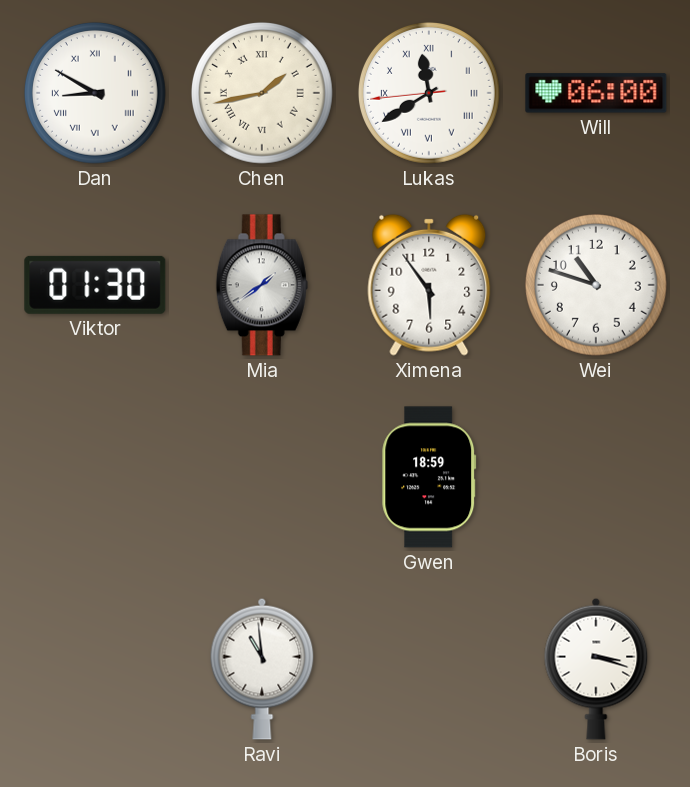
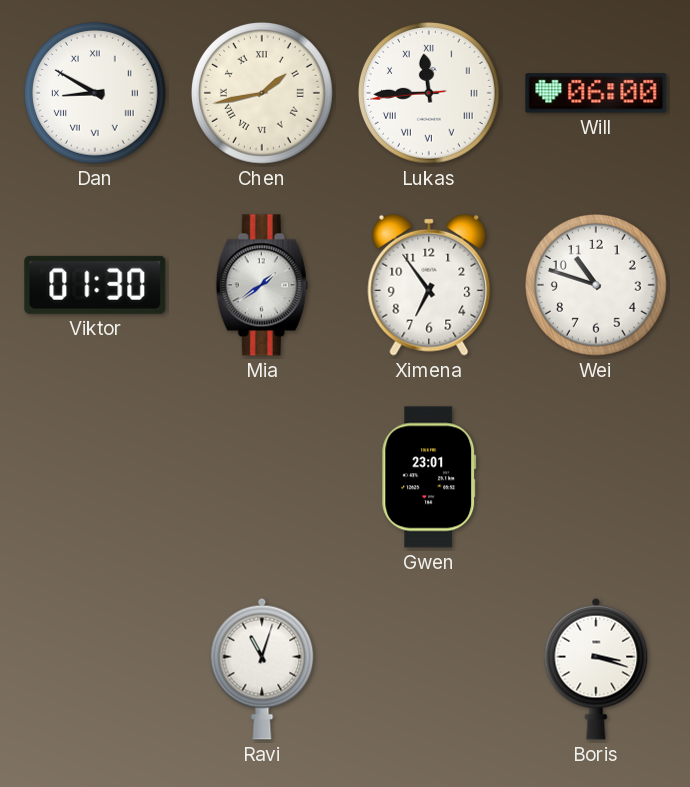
Lukas: 11:39 -> 11:44
Ximena: 5:54 -> 6:54
Gwen: 18:59 -> 23:01
Ravi: 10:59 -> 11:03
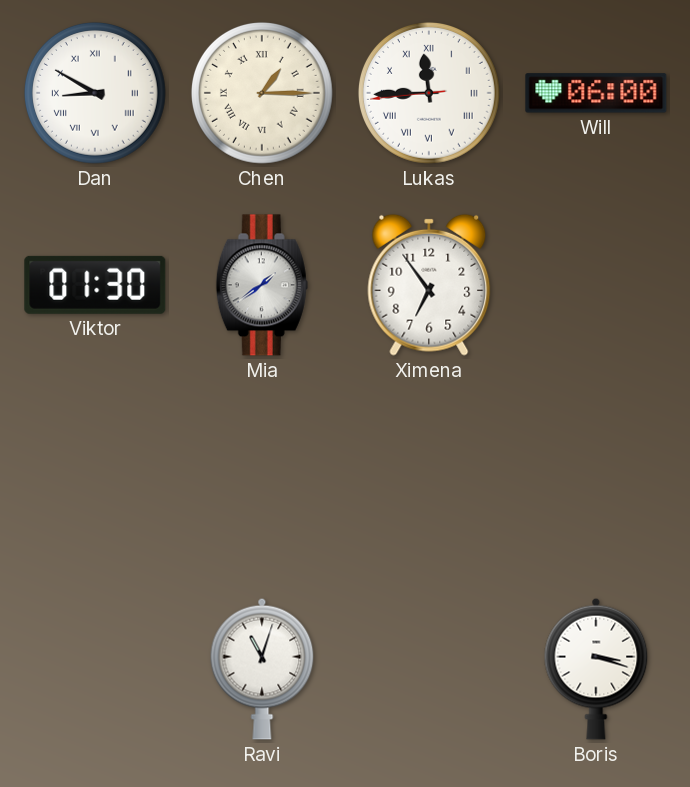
Chen: 1:43 -> 1:15
Wei: 10:48 -> none
Gwen: 23:01 -> none
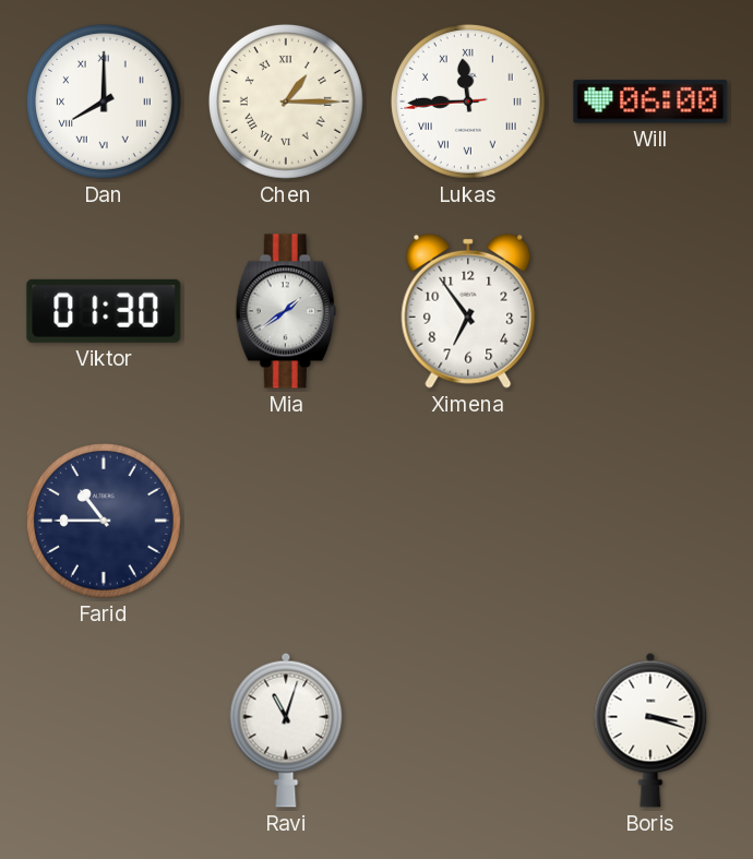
Dan: 8:50 -> 8:00
Farid: none -> 10:45
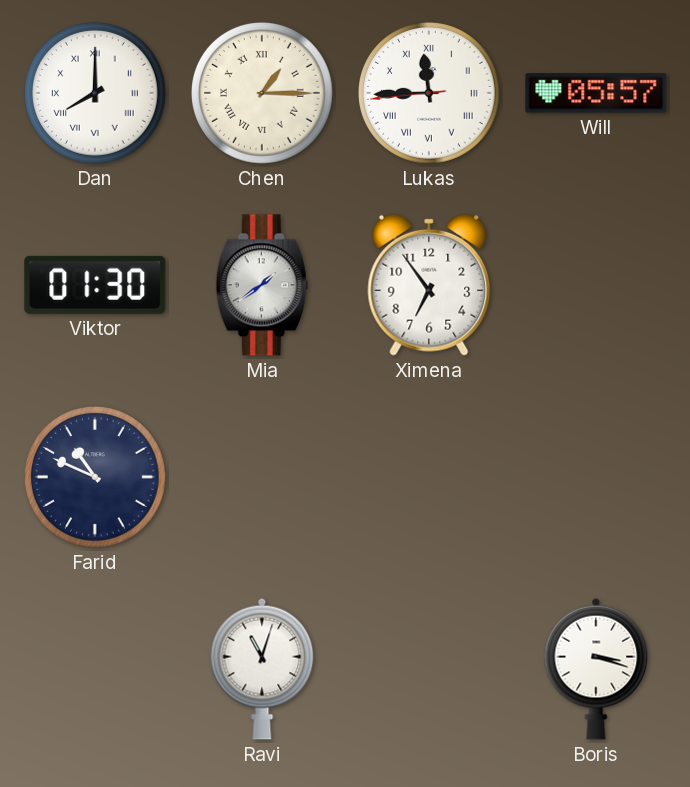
Will: 06:00 -> 05:57
Farid: 10:45 -> 10:49
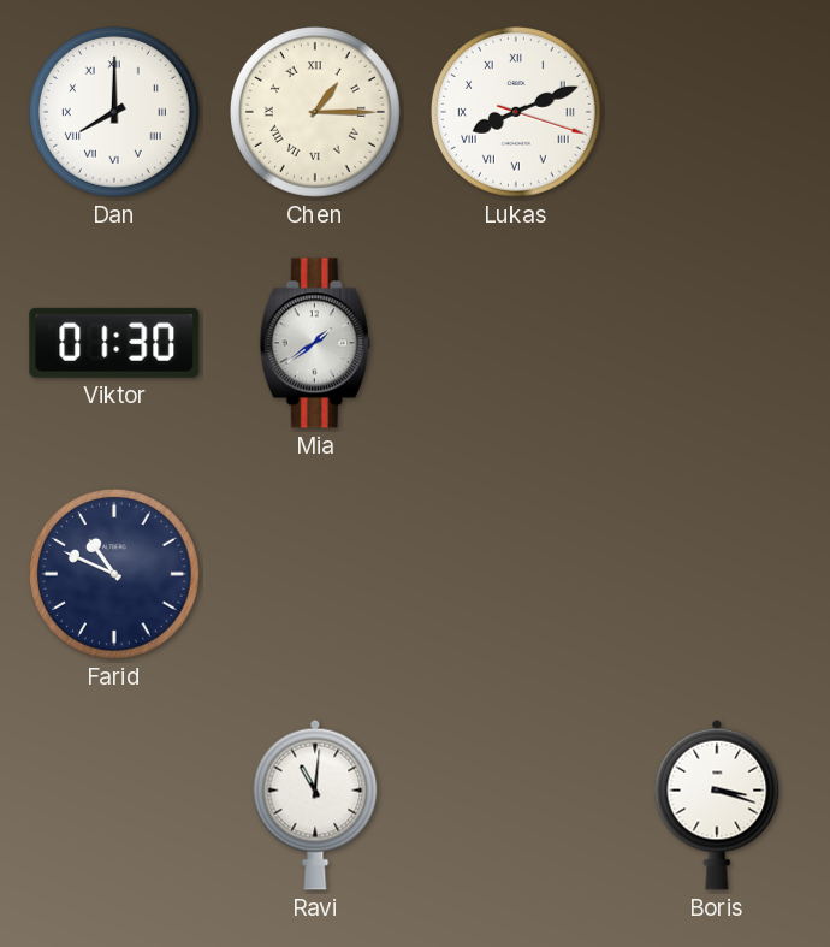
Lukas: 11:44 -> 8:11
Will: 05:57 -> none
Ximena: 6:54 -> none
Ravi: 11:03 -> 11:01
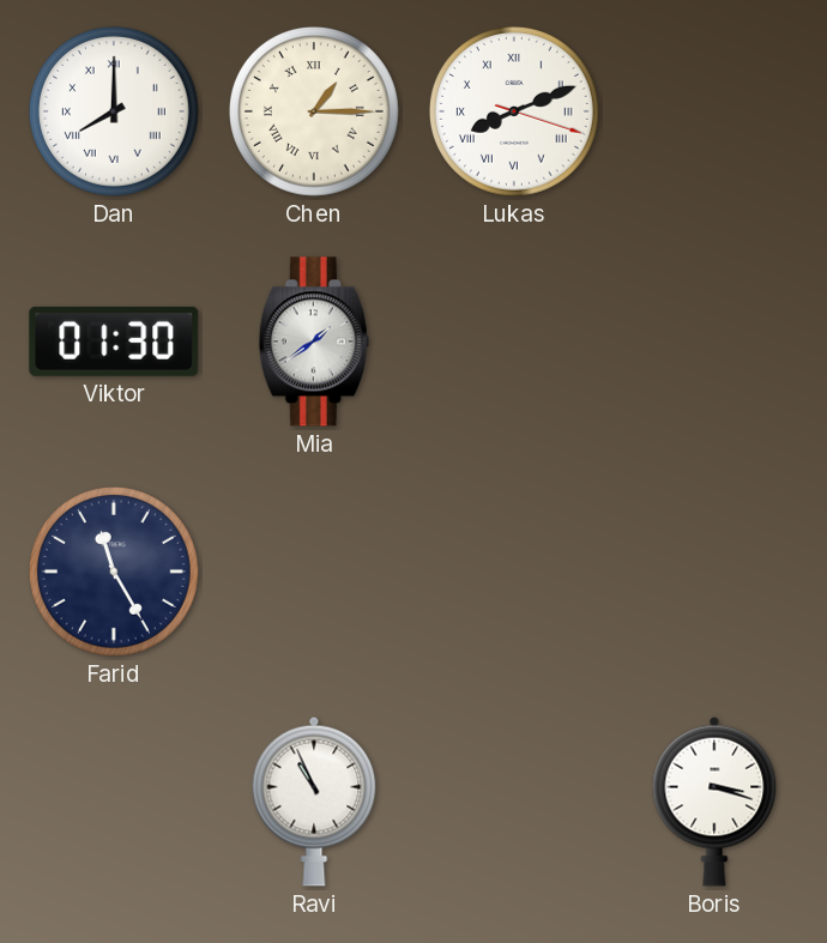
Farid: 10:49 -> 11:25
Ravi: 11:01 -> 10:56
